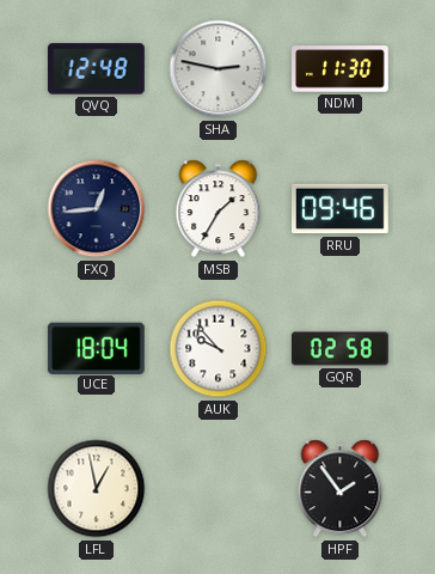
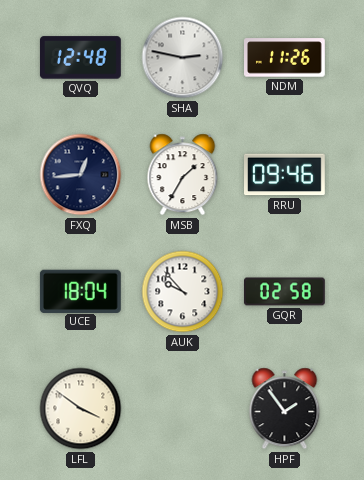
NDM: 11:30 -> 11:26
LFL: 12:58 -> 3:51
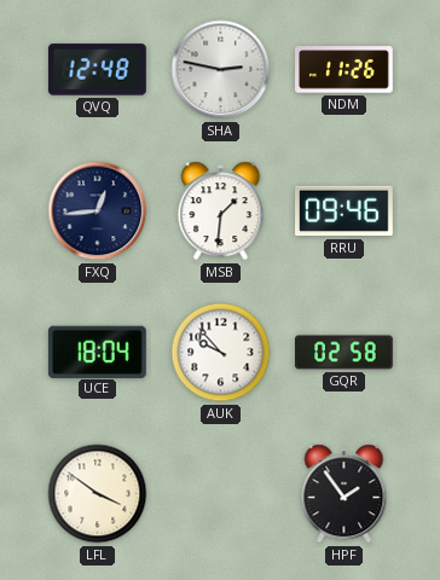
MSB: 1:35 -> 1:31
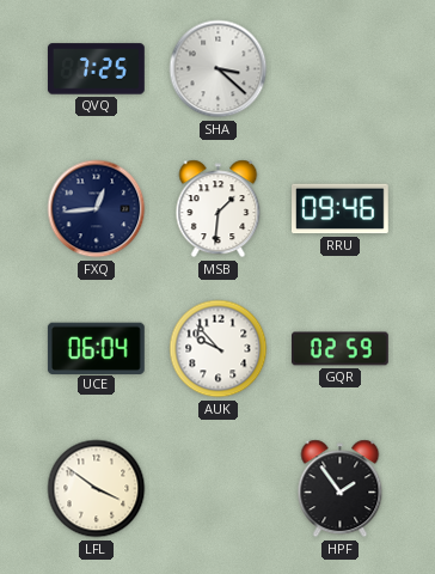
QVQ: 12:48 -> 7:25
SHA: 2:47 -> 3:22
NDM: 11:26 -> none
UCE: 18:04 -> 06:04
GQR: 02:58 -> 02:59
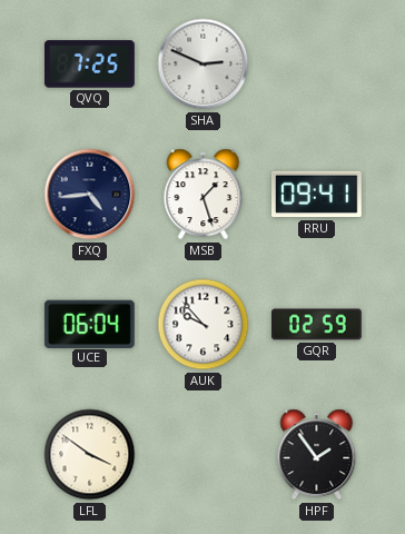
SHA: 3:22 -> 2:49
FXQ: 12:44 -> 4:44
MSB: 1:31 -> 1:27
RRU: 09:46 -> 09:41
